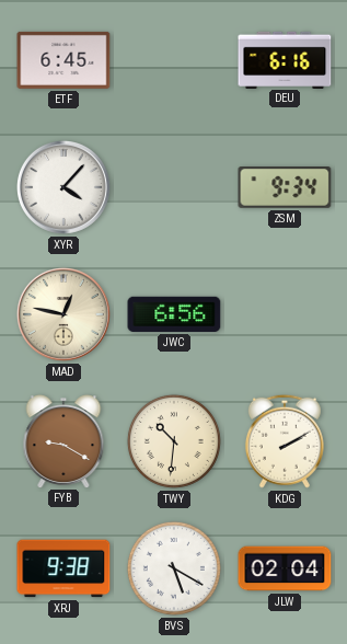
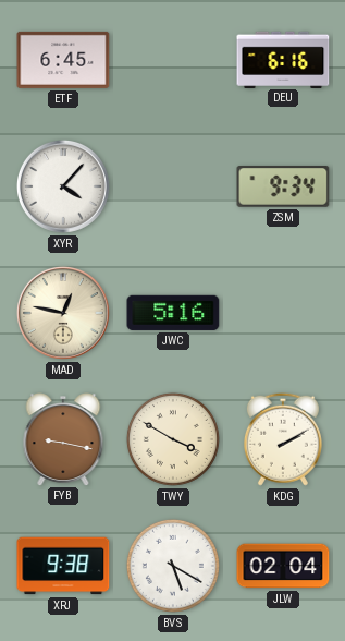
JWC: 6:56 -> 5:16
FYB: 9:20 -> 9:17
TWY: 10:31 -> 3:50
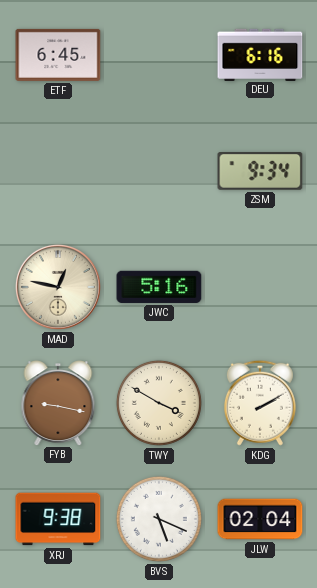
XYR: 4:07 -> none
BVS: 5:20 -> 5:19
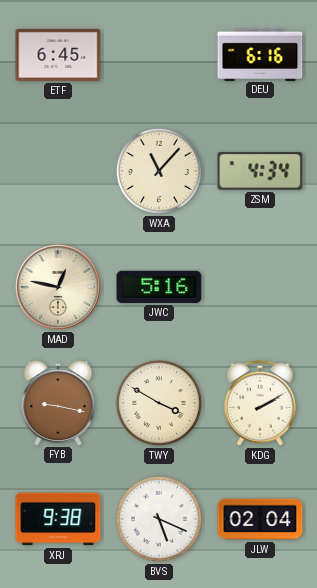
WXA: none -> 11:07
ZSM: 9:34 -> 4:34
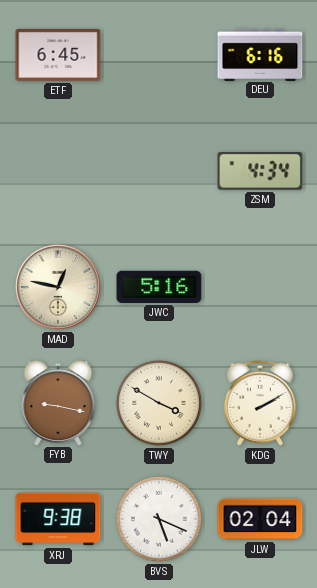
WXA: 11:07 -> none
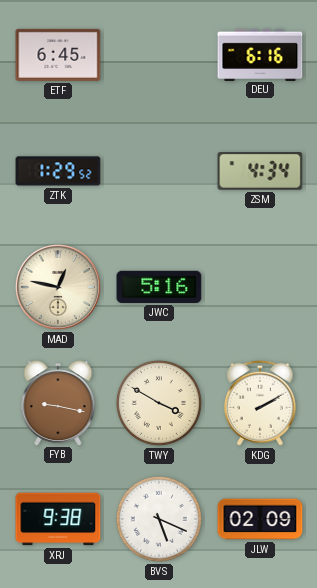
ZTK: none -> 1:29
JLW: 02:04 -> 02:09
